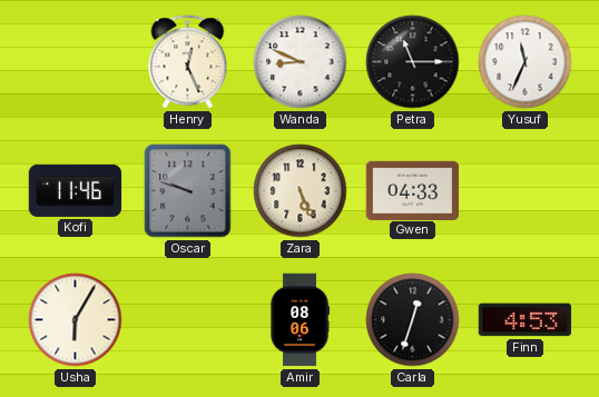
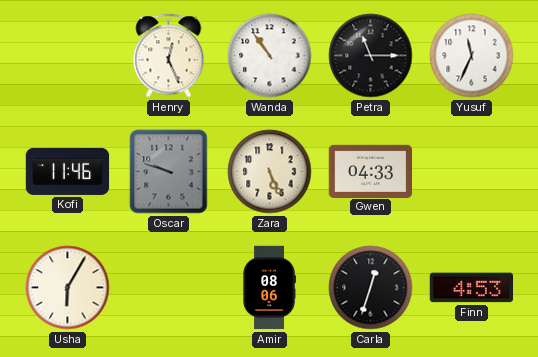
Wanda: 8:49 -> 10:54
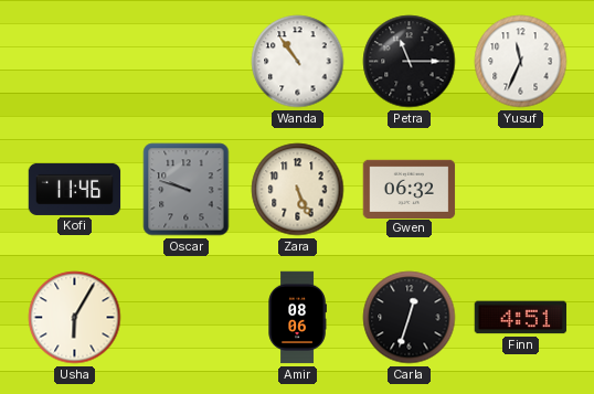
Henry: 12:26 -> none
Gwen: 04:33 -> 06:32
Finn: 4:53 -> 4:51
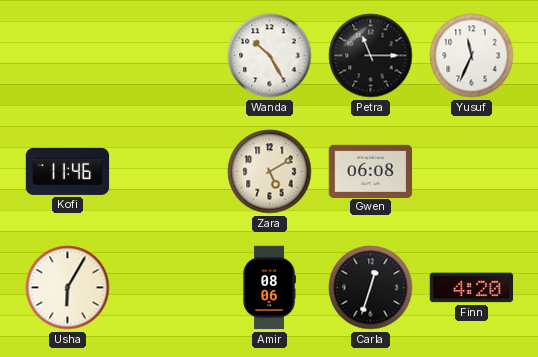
Wanda: 10:54 -> 10:25
Oscar: 9:48 -> none
Zara: 5:26 -> 5:10
Gwen: 06:32 -> 06:08
Finn: 4:51 -> 4:20
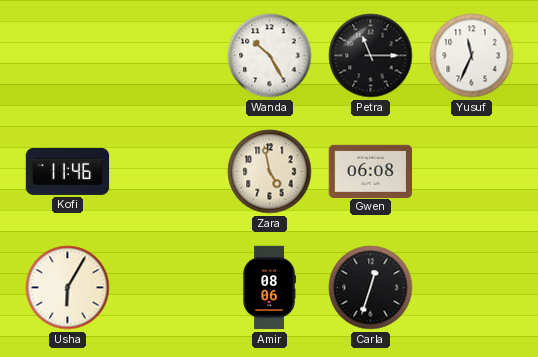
Zara: 5:10 -> 4:58
Finn: 4:20 -> none
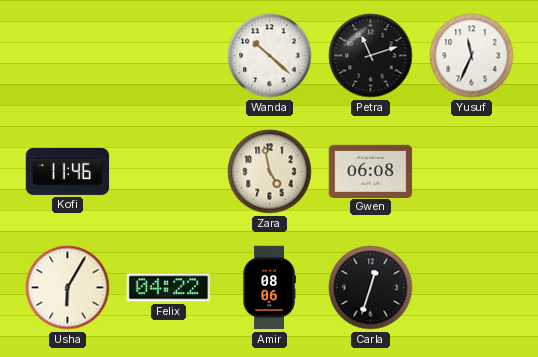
Wanda: 10:25 -> 10:22
Petra: 11:15 -> 11:12
Felix: none -> 04:22
